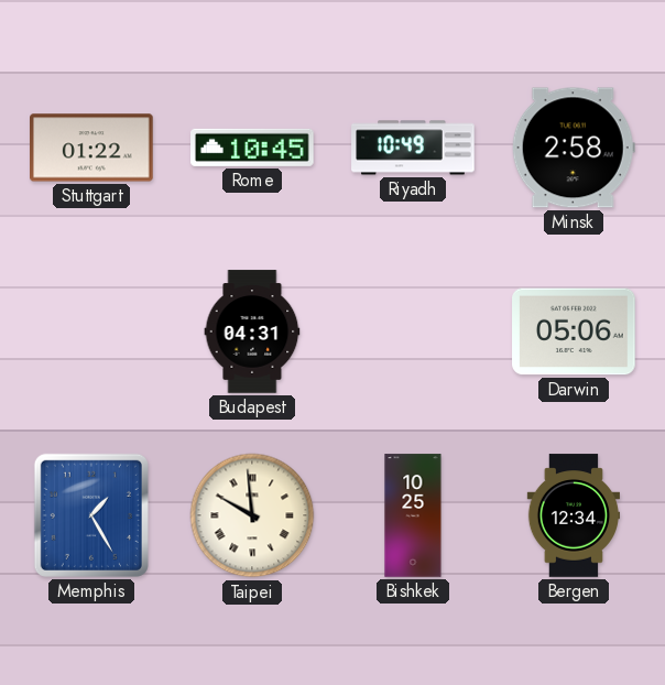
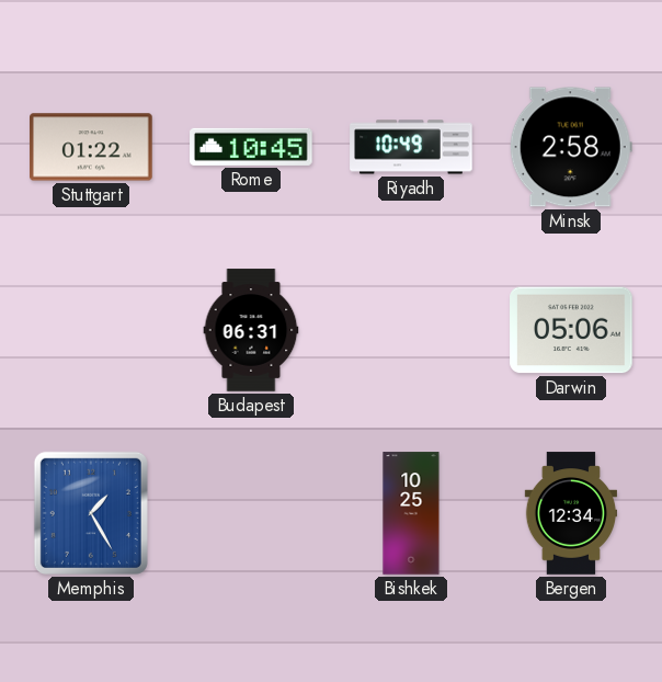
Budapest: 04:31 -> 06:31
Taipei: 9:59 -> none
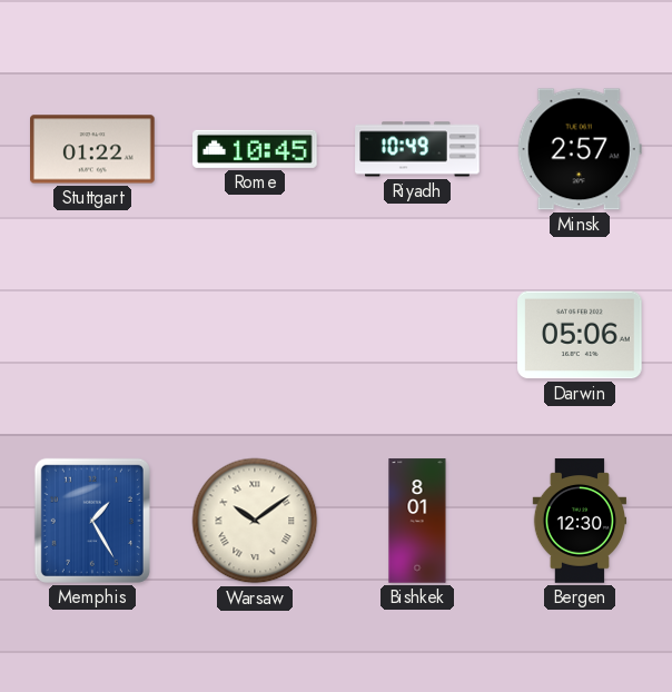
Minsk: 2:58 -> 2:57
Budapest: 06:31 -> none
Warsaw: none -> 10:09
Bishkek: 10:25 -> 8:01
Bergen: 12:34 -> 12:30
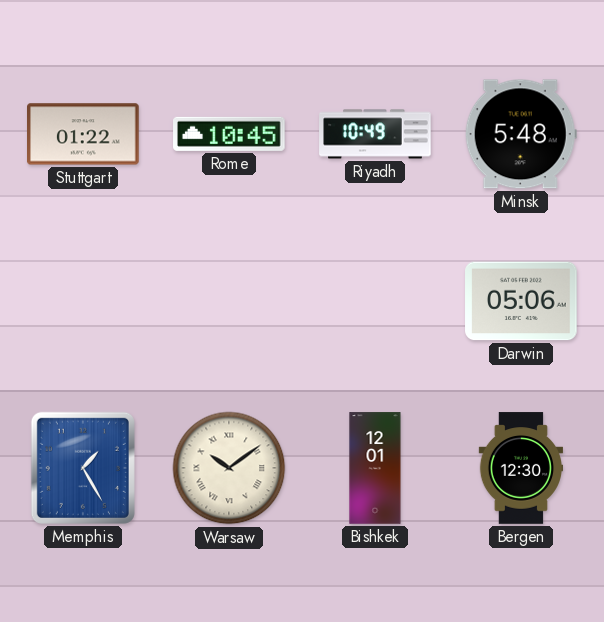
Minsk: 2:57 -> 5:48
Bishkek: 8:01 -> 12:01
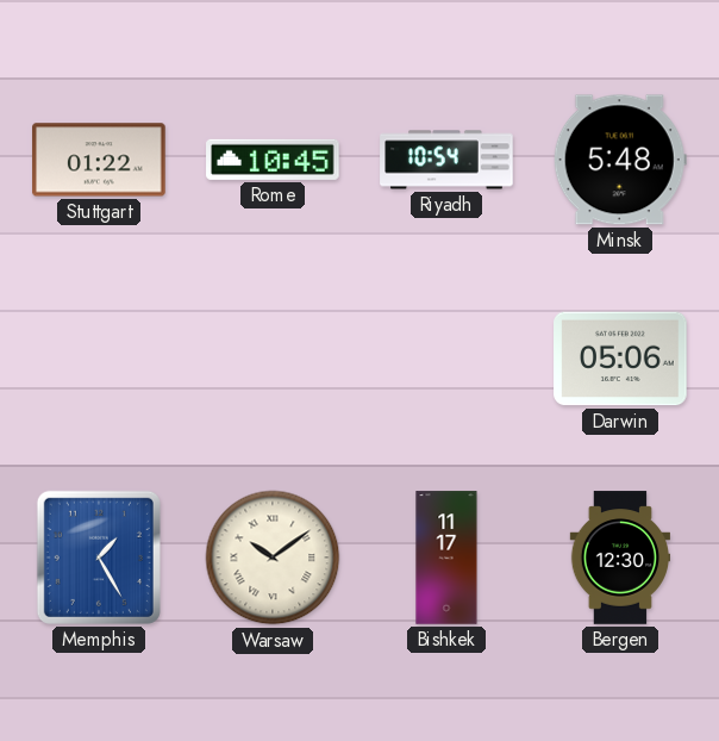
Riyadh: 10:49 -> 10:54
Bishkek: 12:01 -> 11:17
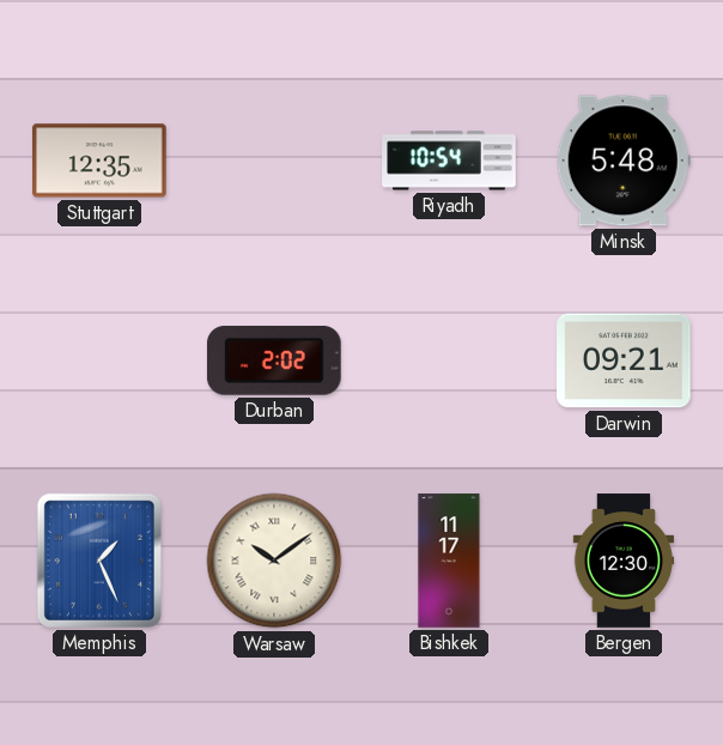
Stuttgart: 01:22 -> 12:35
Rome: 10:45 -> none
Durban: none -> 2:02
Darwin: 05:06 -> 09:21
Memphis: 1:25 -> 1:26
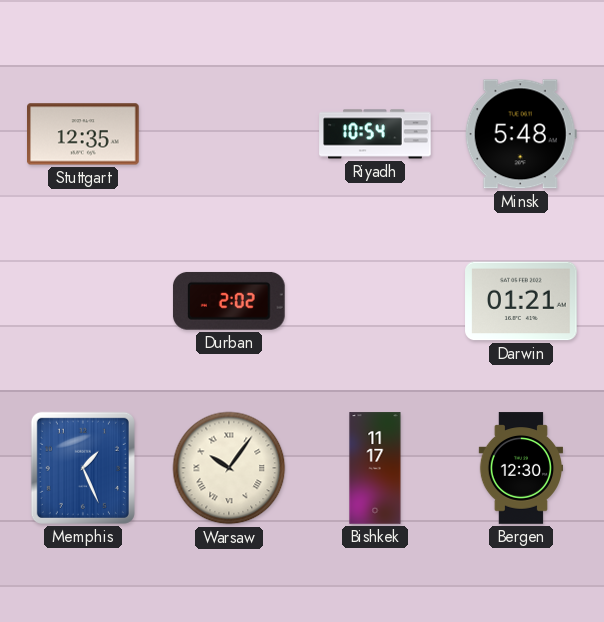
Darwin: 09:21 -> 01:21
Warsaw: 10:09 -> 10:06
